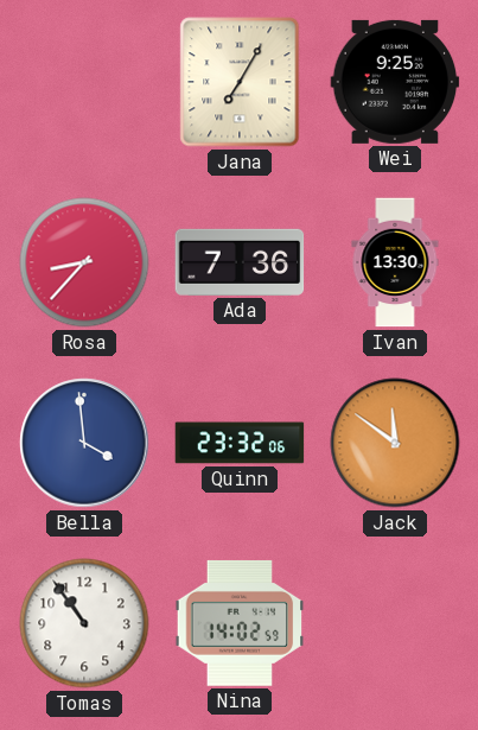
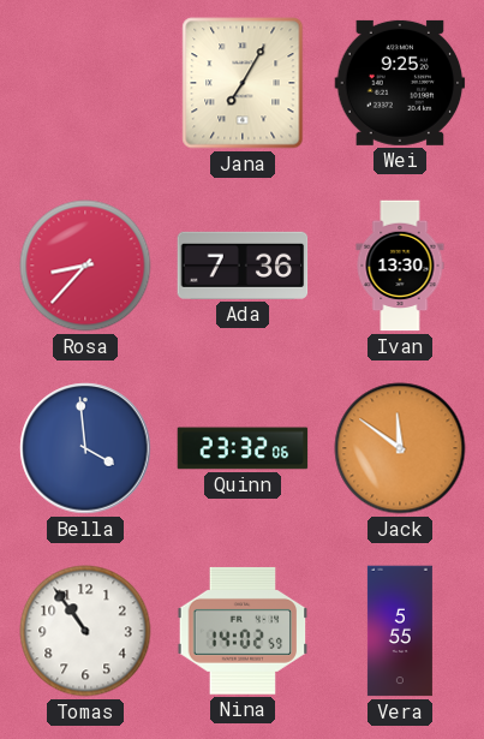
Vera: none -> 5:55
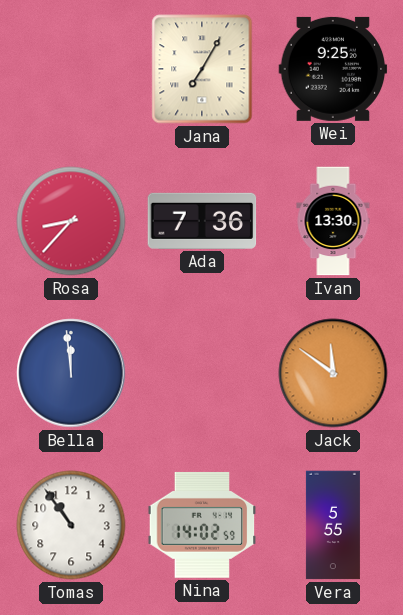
Bella: 3:59 -> 11:59
Quinn: 23:32 -> none
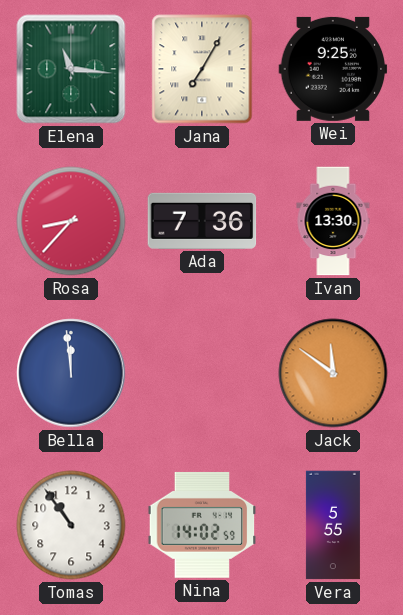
Elena: none -> 11:16
